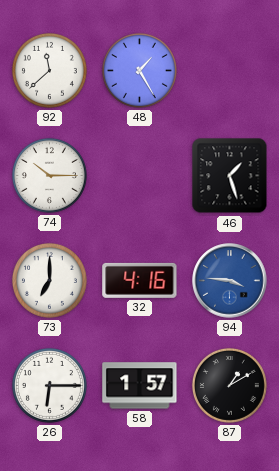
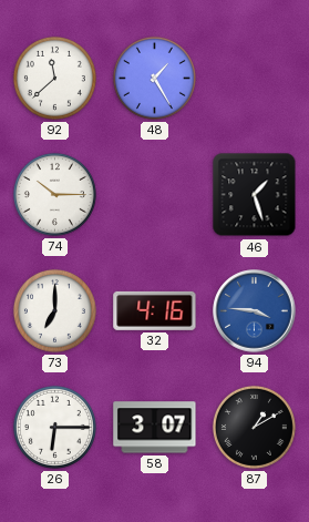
58: 1:57 -> 3:07
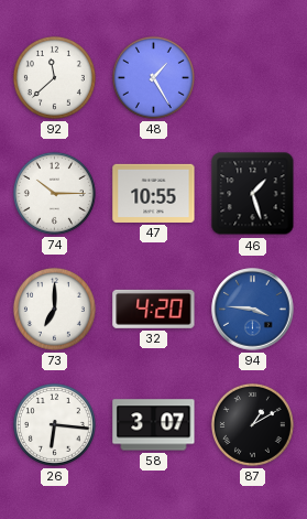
47: none -> 10:55
32: 4:16 -> 4:20
26: 6:15 -> 6:16
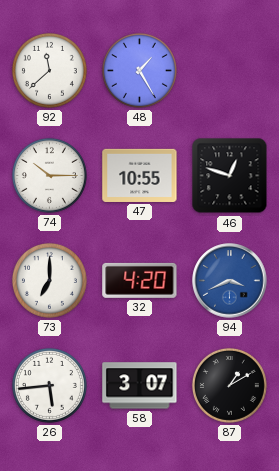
46: 1:27 -> 12:48
94: 3:46 -> 3:41
26: 6:16 -> 5:44
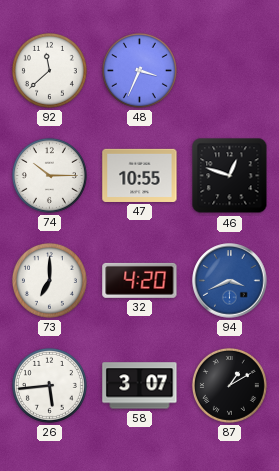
48: 1:25 -> 3:34
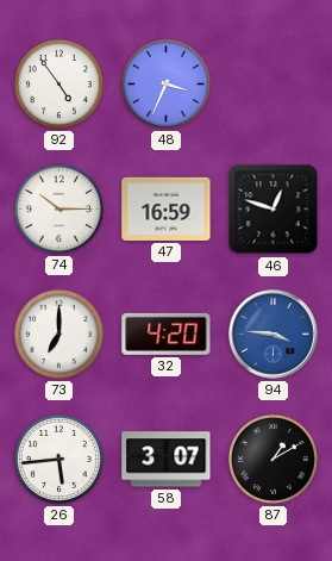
92: 11:38 -> 4:54
47: 10:55 -> 16:59
94: 3:41 -> 3:46
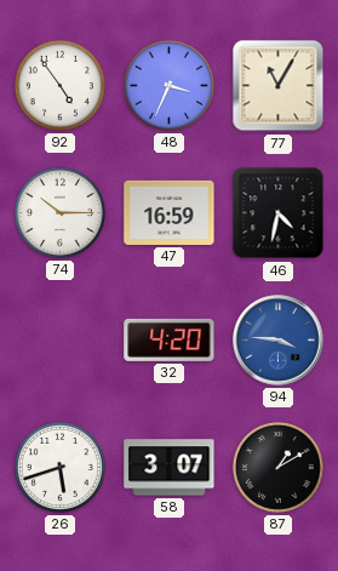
77: none -> 11:05
46: 12:48 -> 4:32
73: 7:00 -> none
26: 5:44 -> 5:42
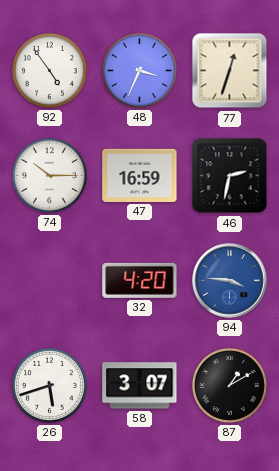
77: 11:05 -> 12:33
46: 4:32 -> 2:32
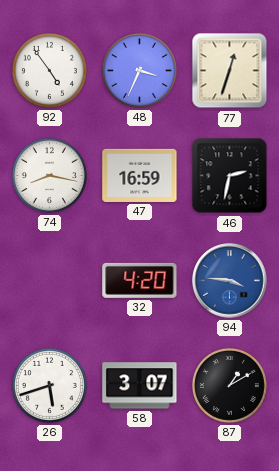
74: 10:15 -> 8:17
